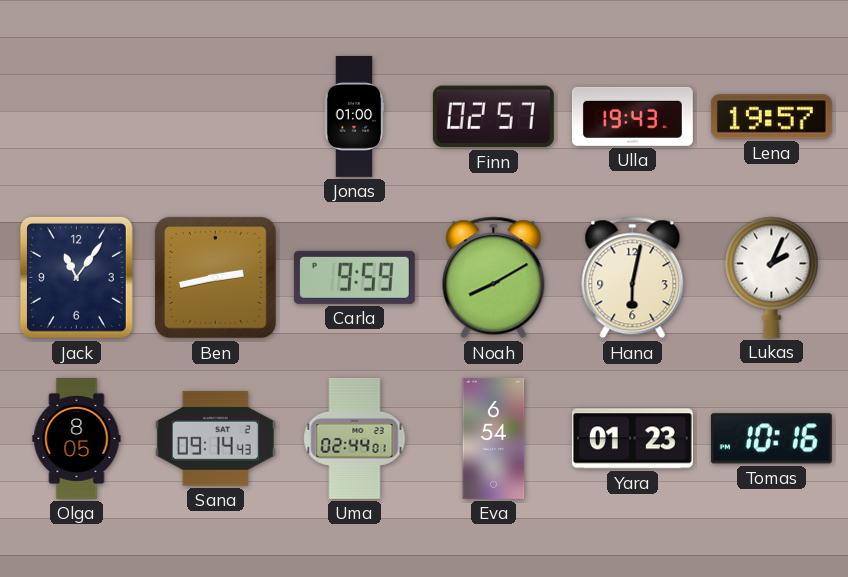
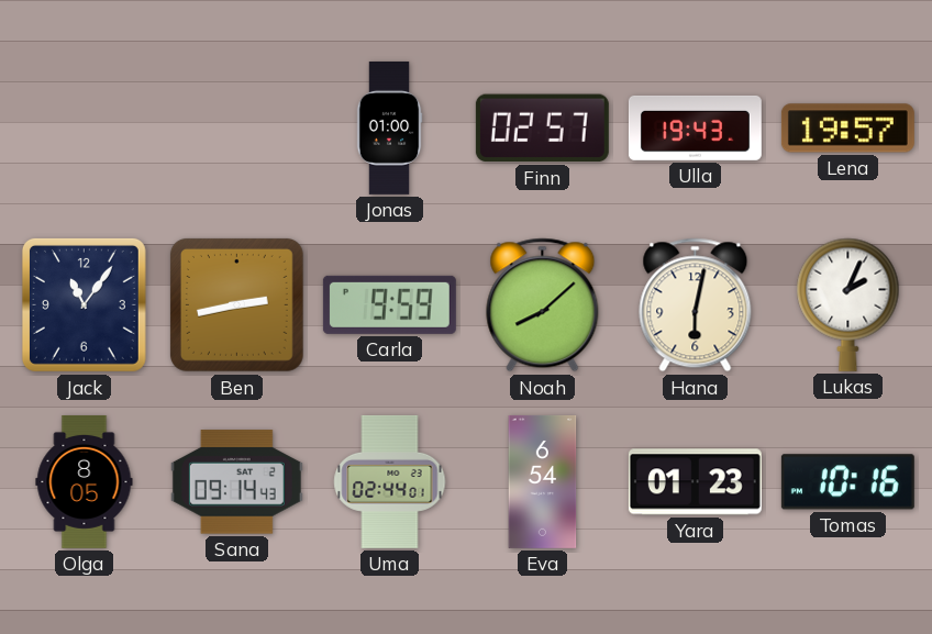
Noah: 8:10 -> 8:08
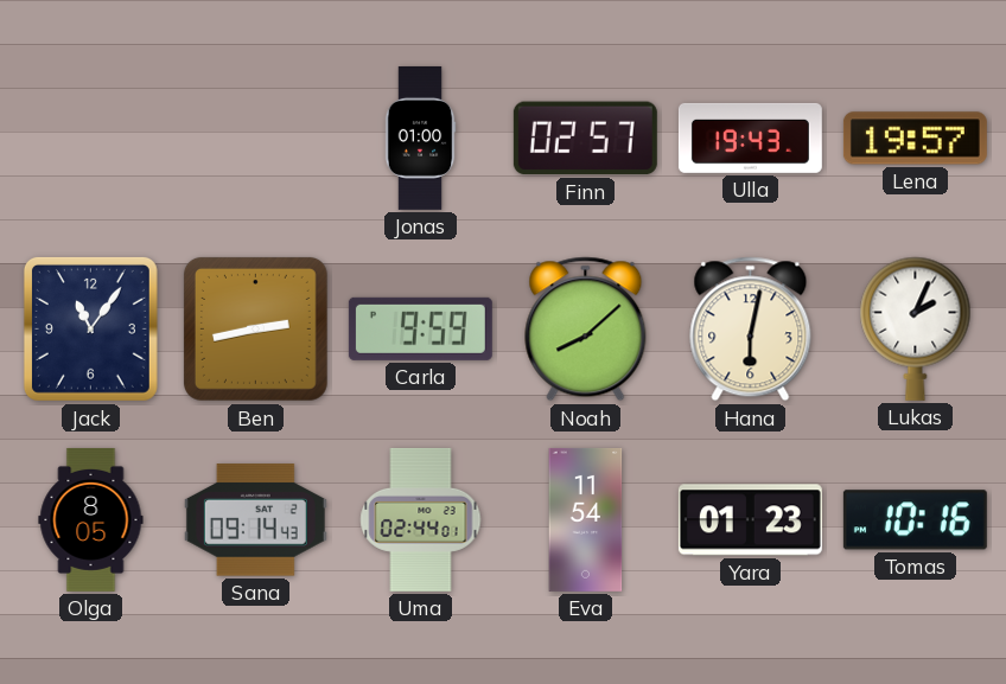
Eva: 6:54 -> 11:54
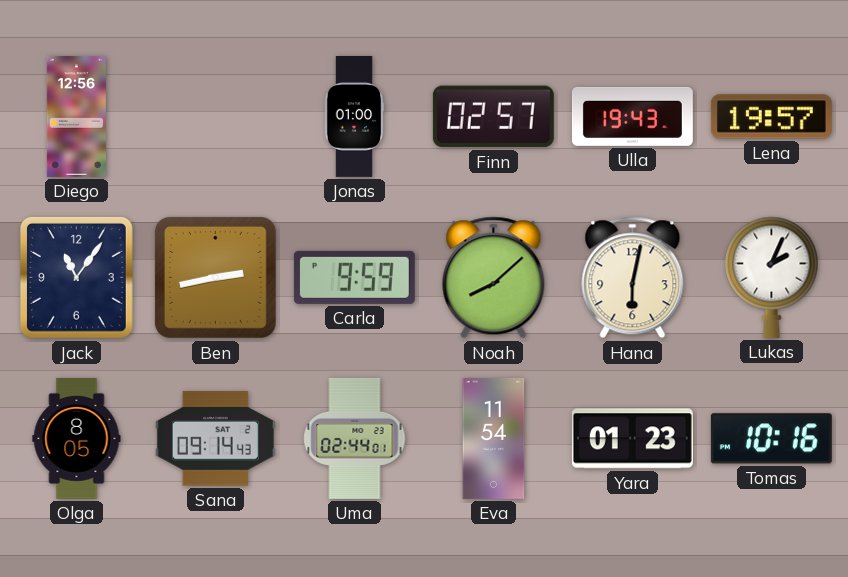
Diego: none -> 12:56
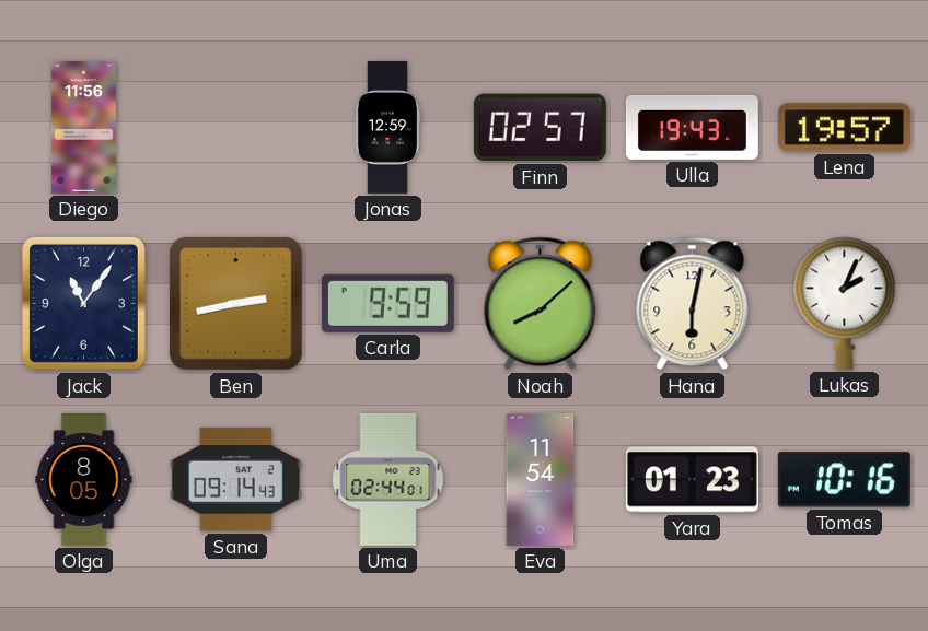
Diego: 12:56 -> 11:56
Jonas: 01:00 -> 12:59
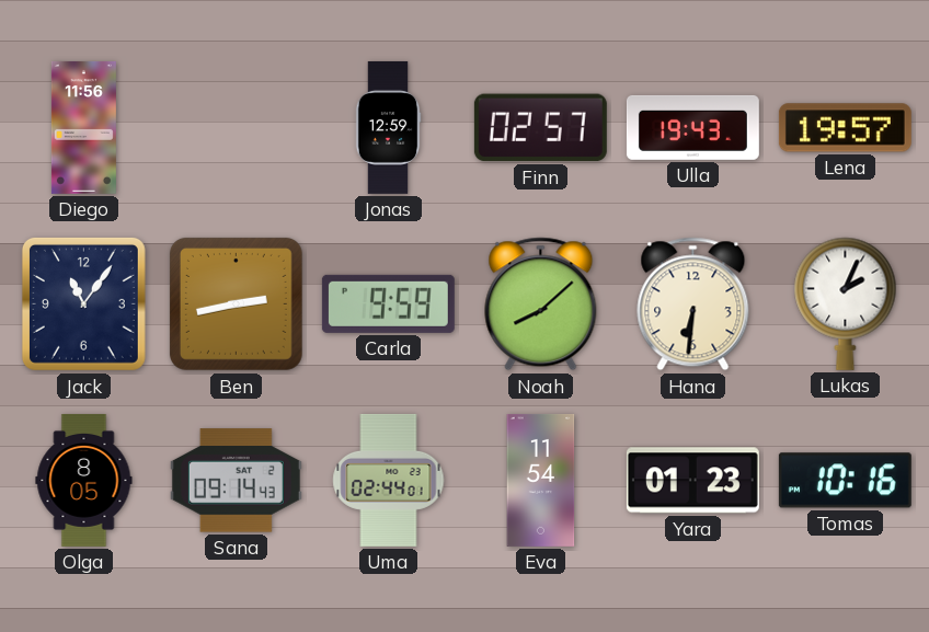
Hana: 6:02 -> 6:31
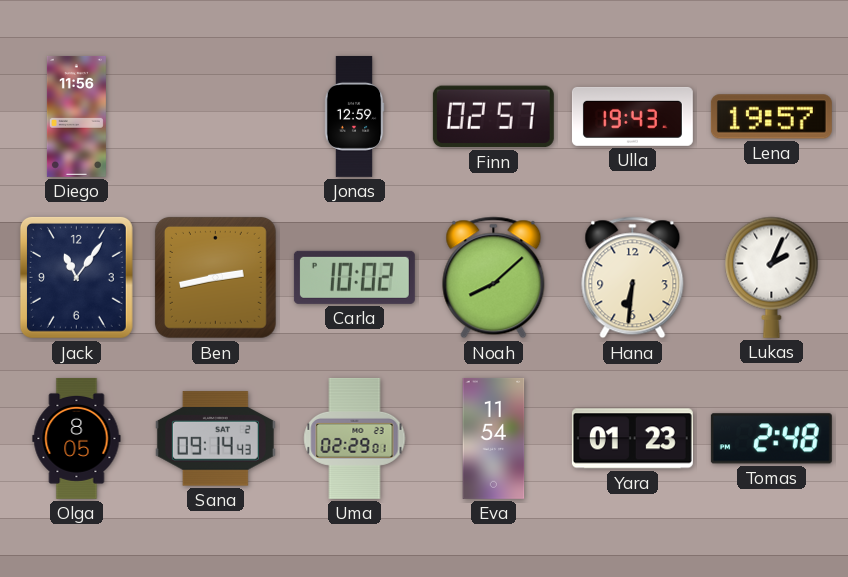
Carla: 9:59 -> 10:02
Uma: 02:44 -> 02:29
Tomas: 10:16 -> 2:48
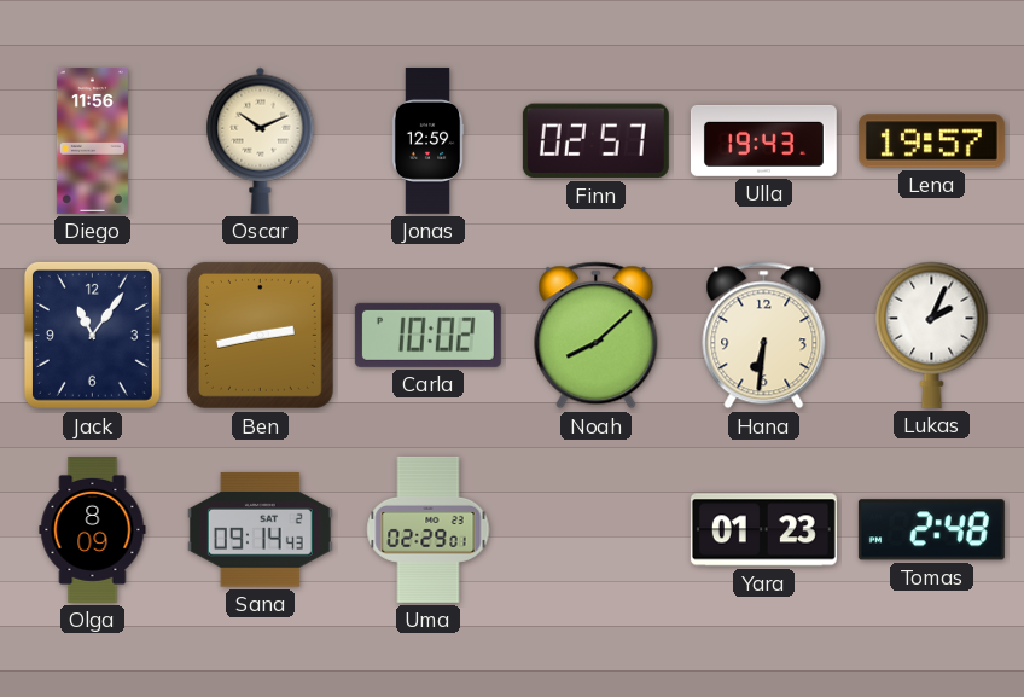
Oscar: none -> 10:11
Olga: 8:05 -> 8:09
Eva: 11:54 -> none
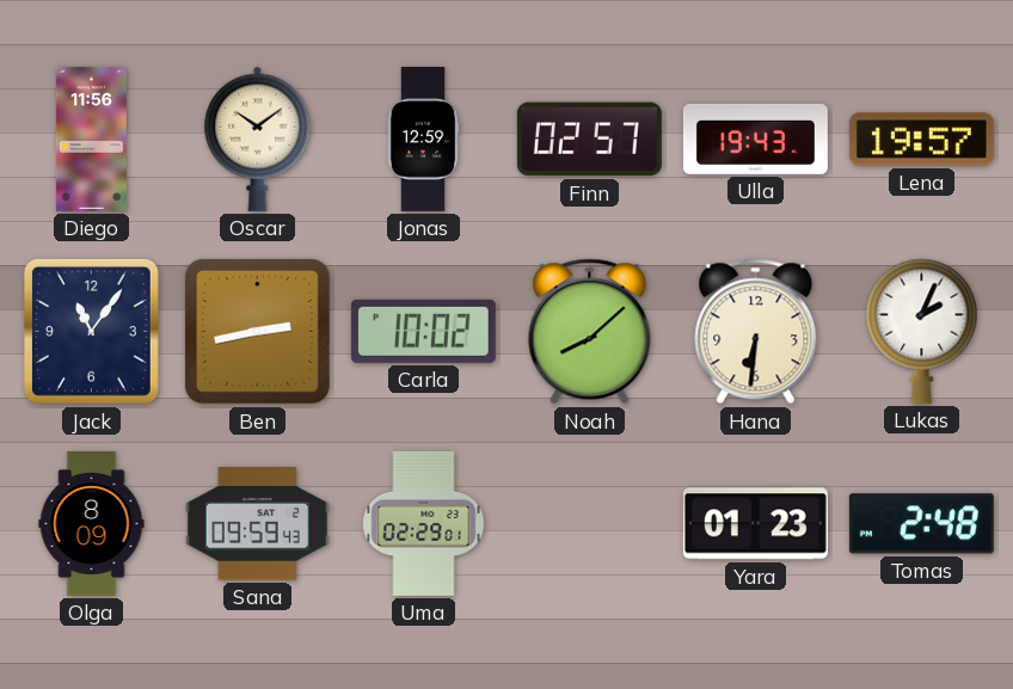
Oscar: 10:11 -> 10:09
Sana: 09:14 -> 09:59
